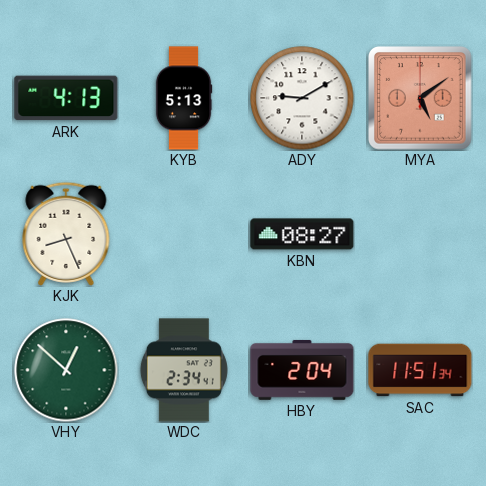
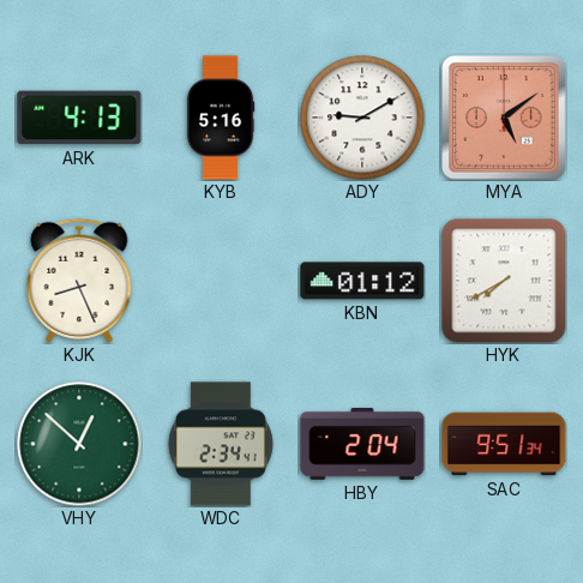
KYB: 5:13 -> 5:16
KBN: 08:27 -> 01:12
HYK: none -> 7:40
SAC: 11:51 -> 9:51
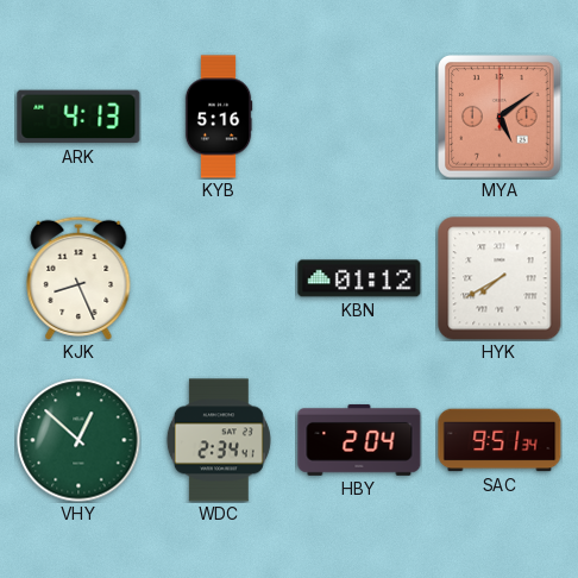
ADY: 9:10 -> none
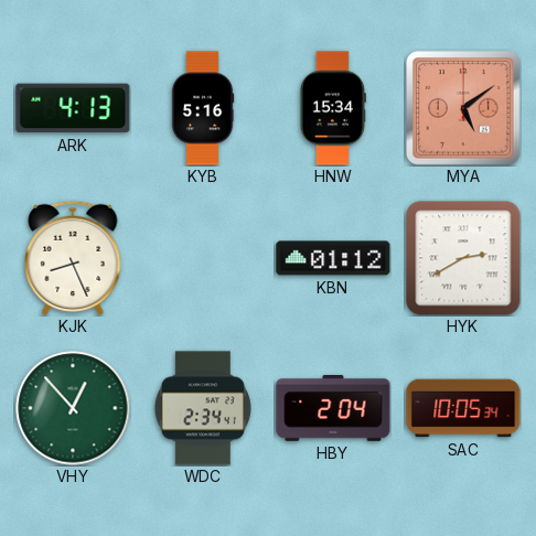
HNW: none -> 15:34
HYK: 7:40 -> 2:40
VHY: 12:52 -> 12:53
SAC: 9:51 -> 10:05
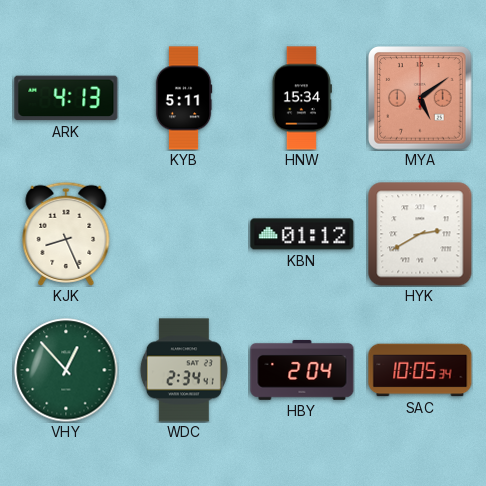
KYB: 5:16 -> 5:11
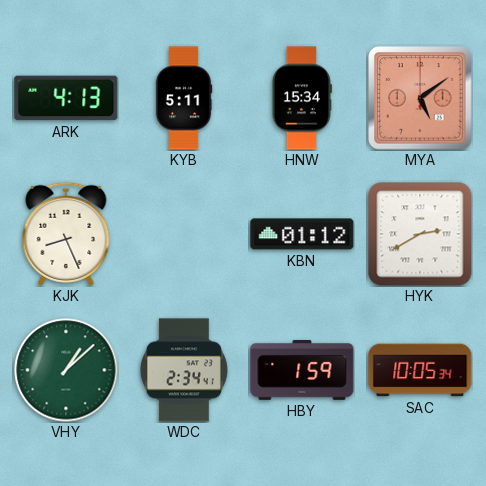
VHY: 12:53 -> 1:08
HBY: 2:04 -> 1:59
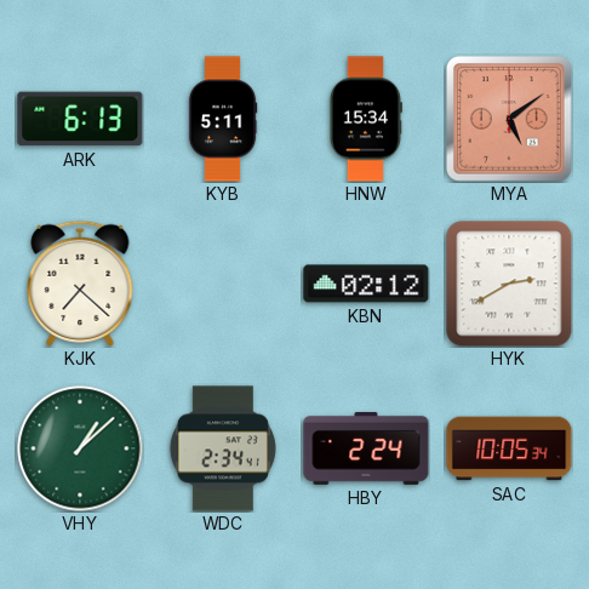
ARK: 4:13 -> 6:13
KJK: 8:26 -> 7:22
KBN: 01:12 -> 02:12
HBY: 1:59 -> 2:24
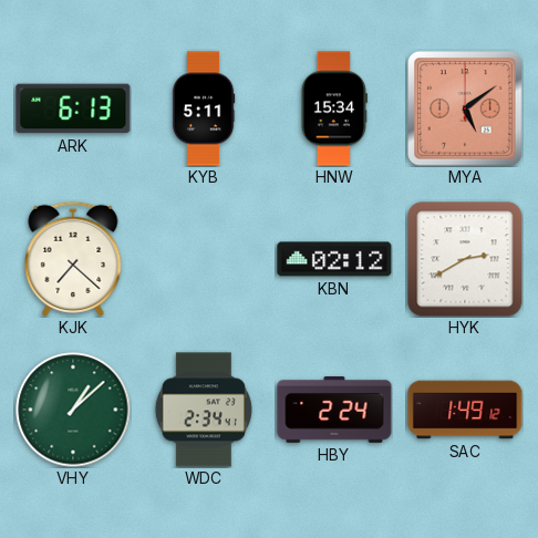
SAC: 10:05 -> 1:49
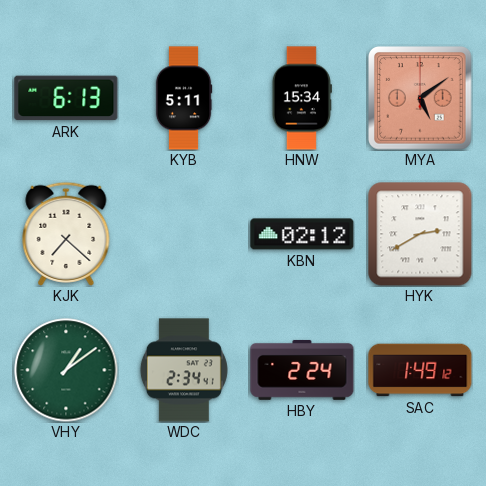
VHY: 1:08 -> 1:09
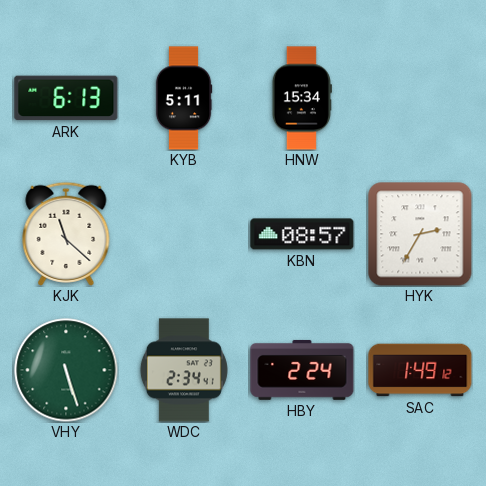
MYA: 5:09 -> none
KJK: 7:22 -> 11:22
KBN: 02:12 -> 08:57
HYK: 2:40 -> 2:35
VHY: 1:09 -> 5:27
